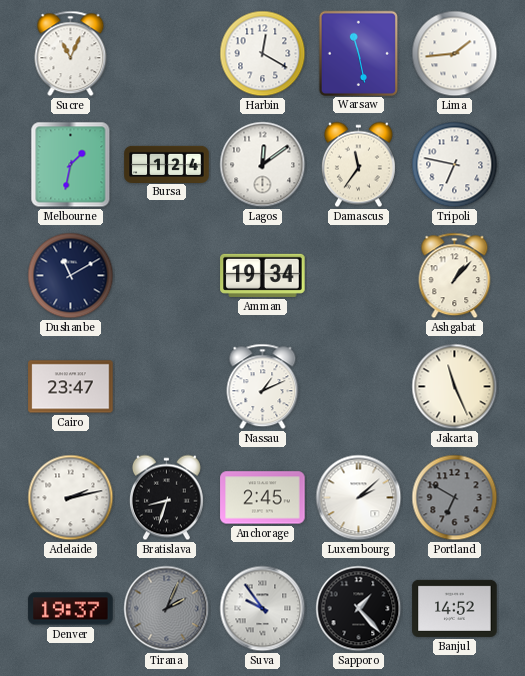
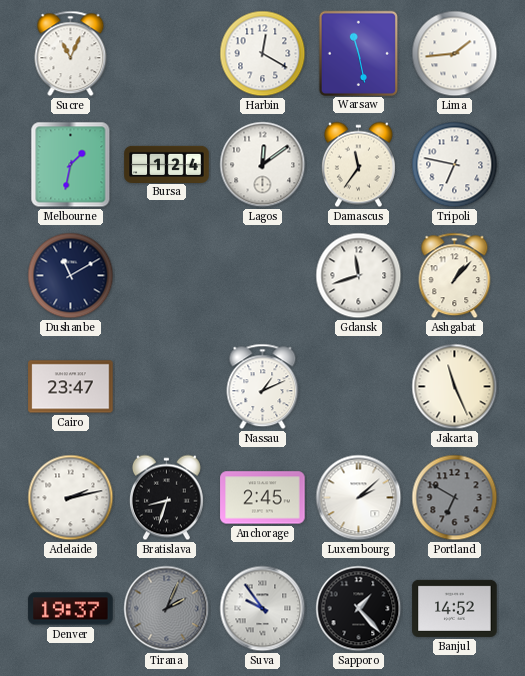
Amman: 19:34 -> none
Gdansk: none -> 11:42
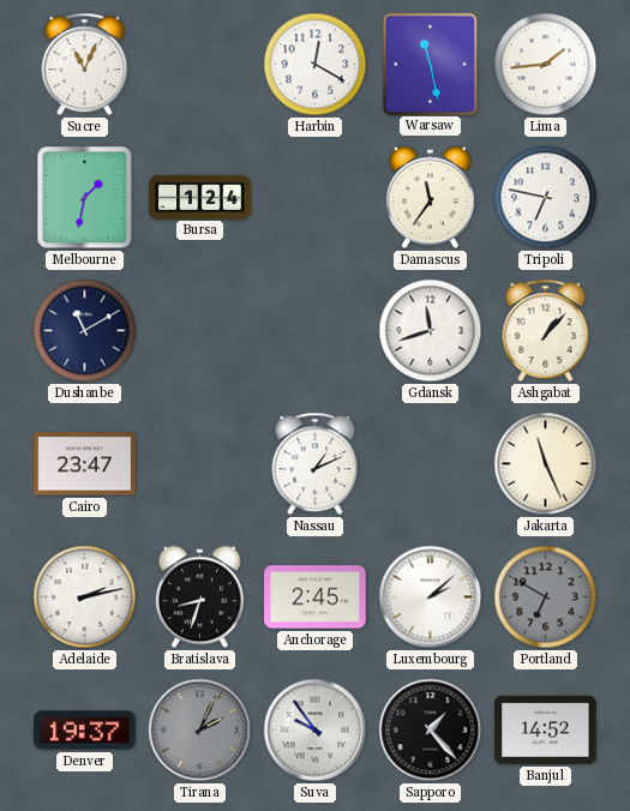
Lagos: 12:09 -> none
